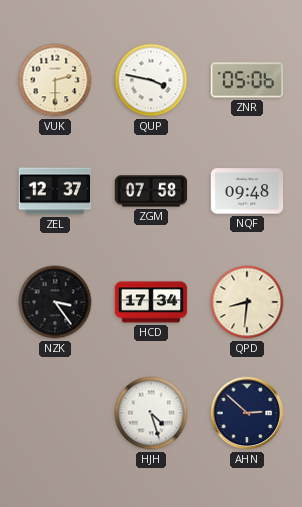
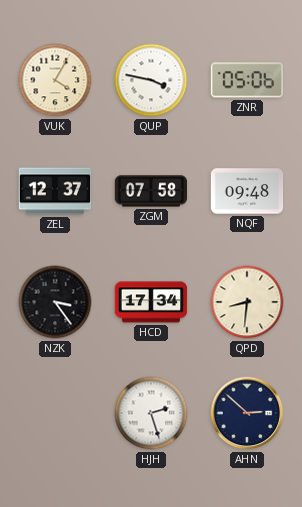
VUK: 2:30 -> 4:05
HJH: 4:27 -> 2:27
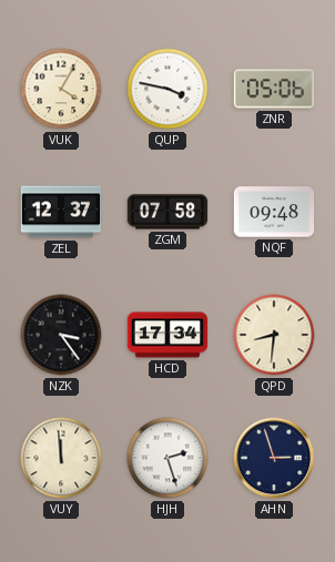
VUY: none -> 11:59
AHN: 2:52 -> 2:57
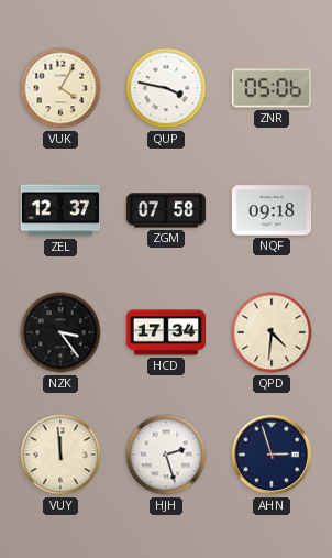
NQF: 09:48 -> 09:18
QPD: 8:31 -> 4:31
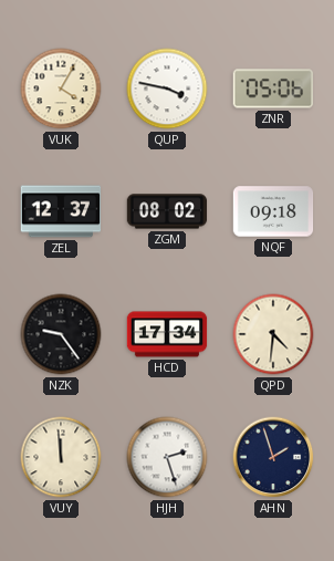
ZGM: 07:58 -> 08:02
NZK: 3:24 -> 9:24
AHN: 2:57 -> 1:57
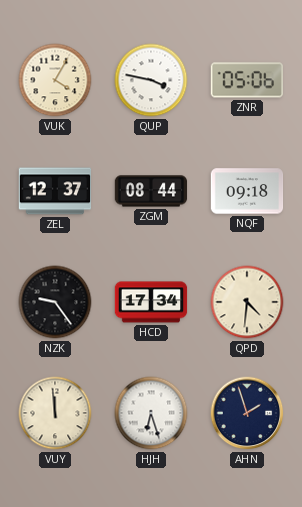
ZGM: 08:02 -> 08:44
HJH: 2:27 -> 6:27
